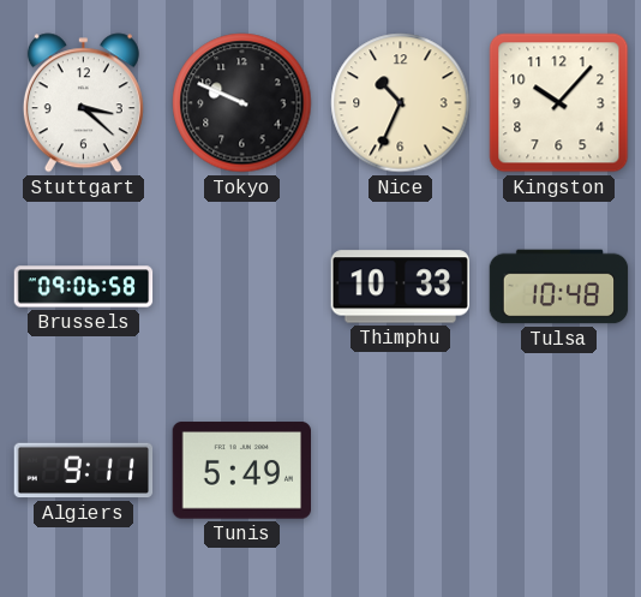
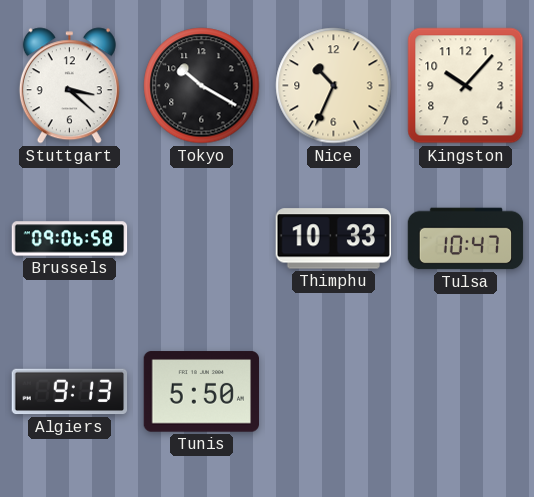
Tokyo: 9:49 -> 10:20
Tulsa: 10:48 -> 10:47
Algiers: 9:11 -> 9:13
Tunis: 5:49 -> 5:50
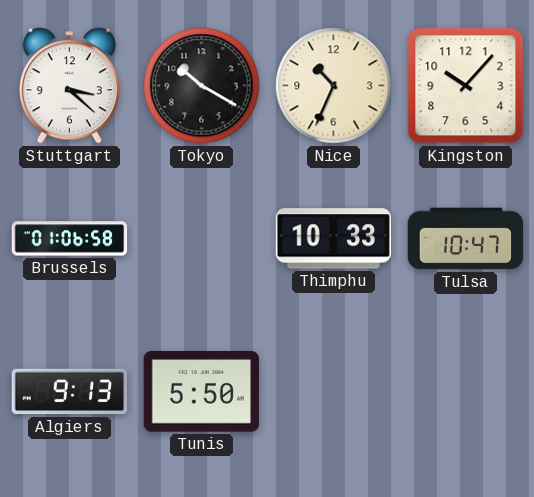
Brussels: 09:06 -> 01:06
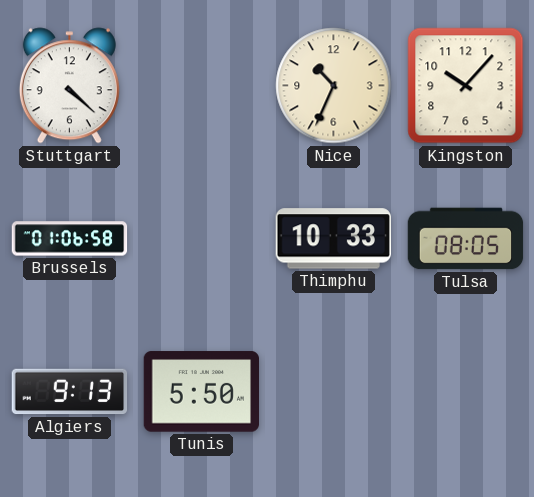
Stuttgart: 3:22 -> 4:22
Tokyo: 10:20 -> none
Tulsa: 10:47 -> 08:05
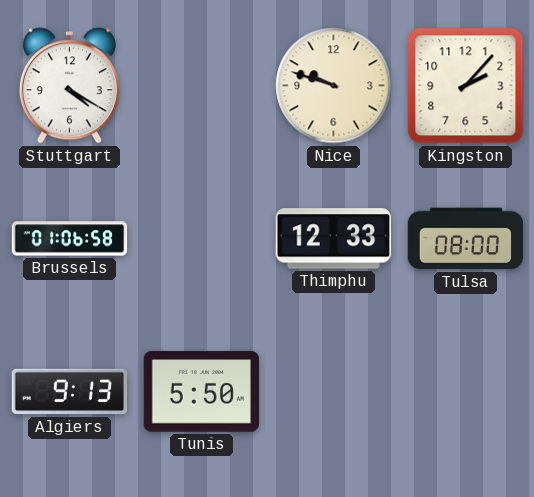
Stuttgart: 4:22 -> 4:20
Nice: 10:34 -> 9:48
Kingston: 10:07 -> 2:07
Thimphu: 10:33 -> 12:33
Tulsa: 08:05 -> 08:00
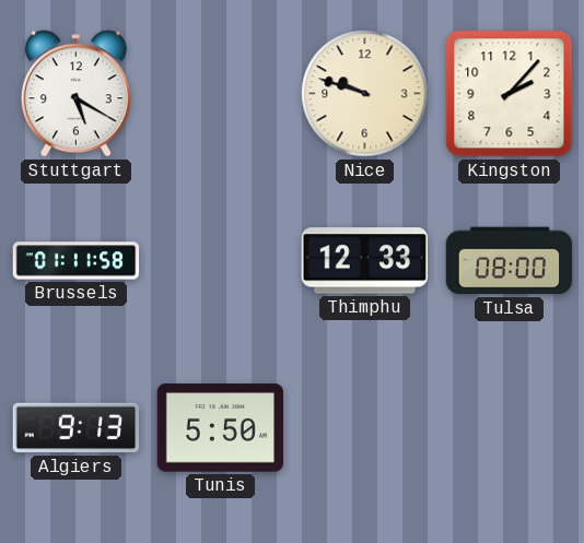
Stuttgart: 4:20 -> 5:20
Brussels: 01:06 -> 01:11
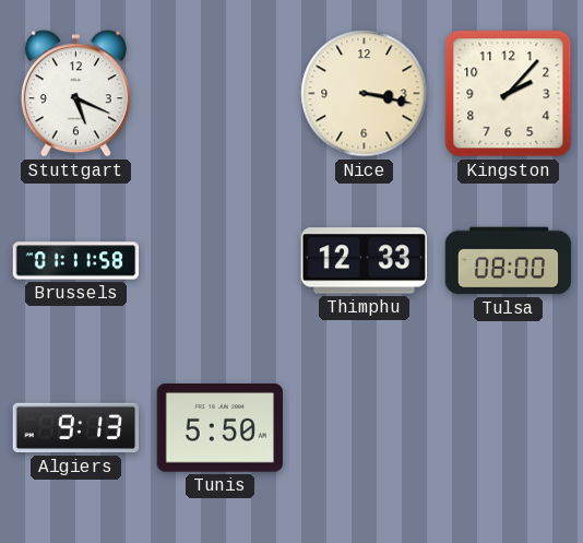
Stuttgart: 5:20 -> 5:19
Nice: 9:48 -> 3:17
